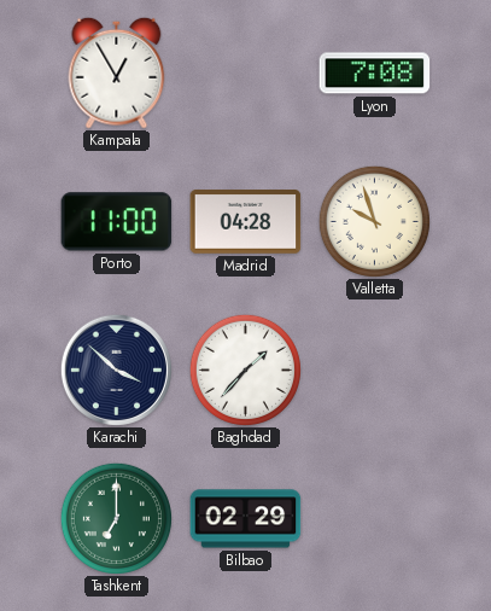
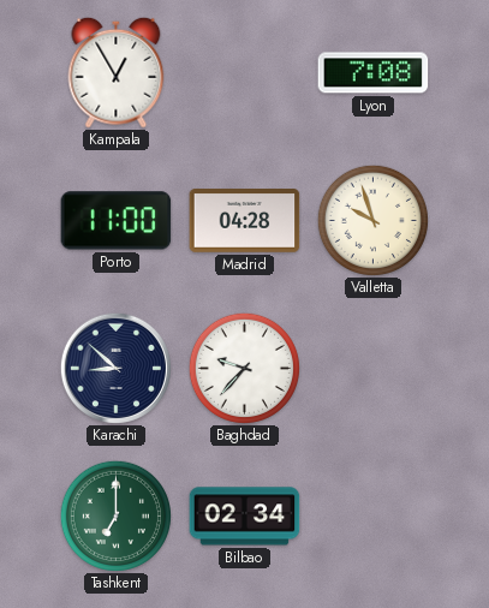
Karachi: 3:52 -> 8:52
Baghdad: 1:37 -> 9:37
Bilbao: 02:29 -> 02:34
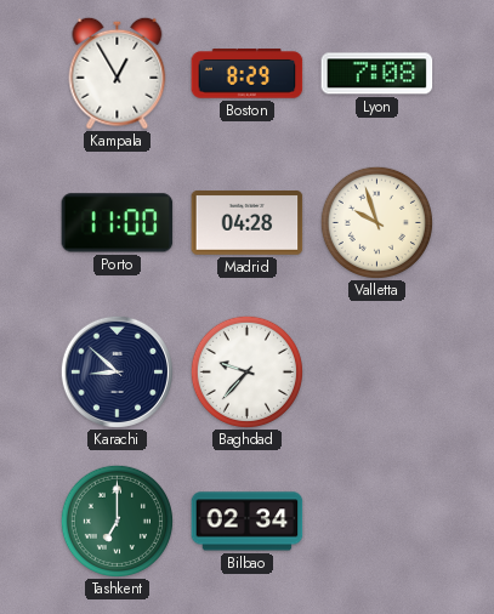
Boston: none -> 8:29
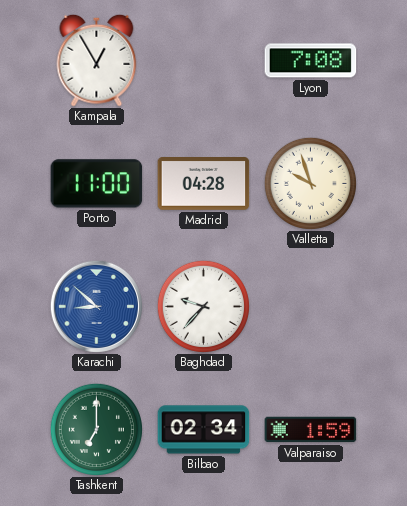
Boston: 8:29 -> none
Karachi dial: navy -> blue
Valparaiso: none -> 1:59
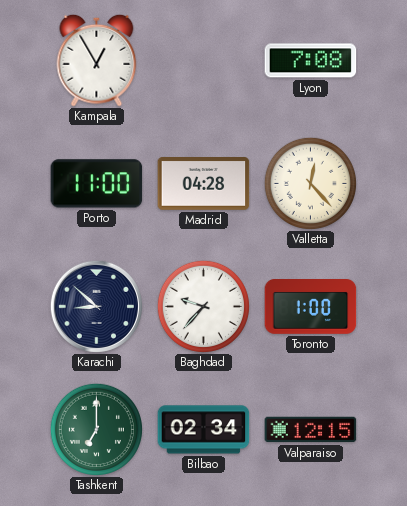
Valletta: 9:57 -> 12:23
Karachi dial: blue -> navy
Toronto: none -> 1:00
Valparaiso: 1:59 -> 12:15
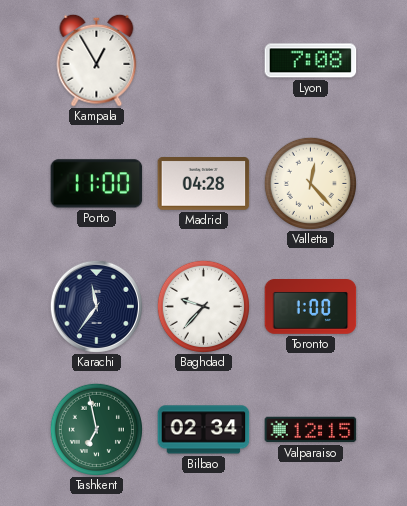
Karachi: 8:52 -> 11:36
Tashkent: 7:00 -> 6:58
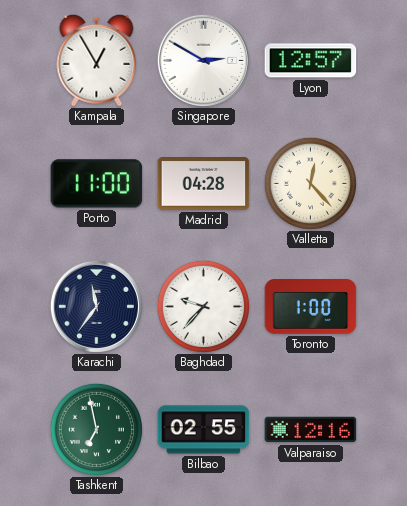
Singapore: none -> 2:50
Lyon: 7:08 -> 12:57
Bilbao: 02:34 -> 02:55
Valparaiso: 12:15 -> 12:16
